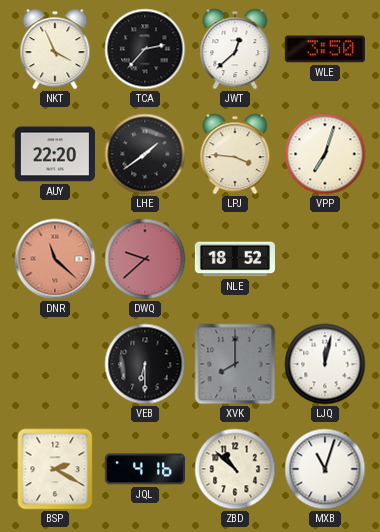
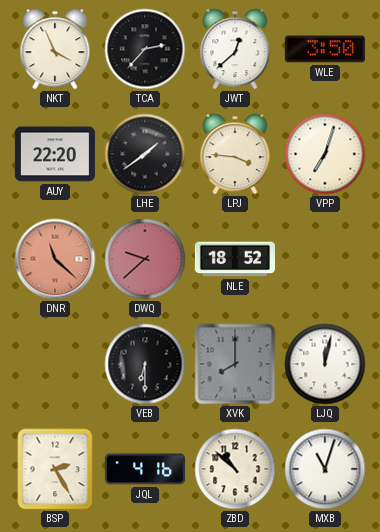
BSP: 2:20 -> 2:25
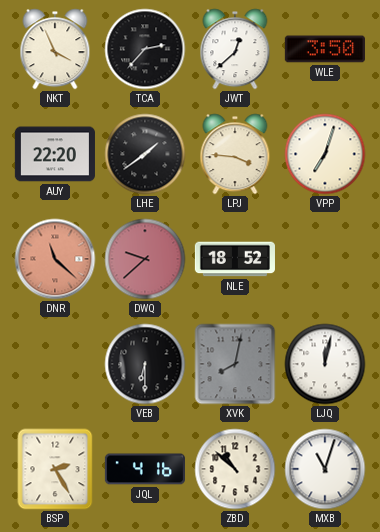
XVK: 8:00 -> 8:02
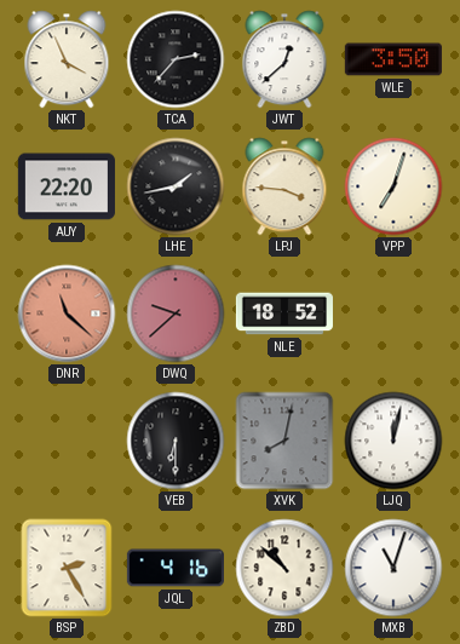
LHE: 1:39 -> 1:43
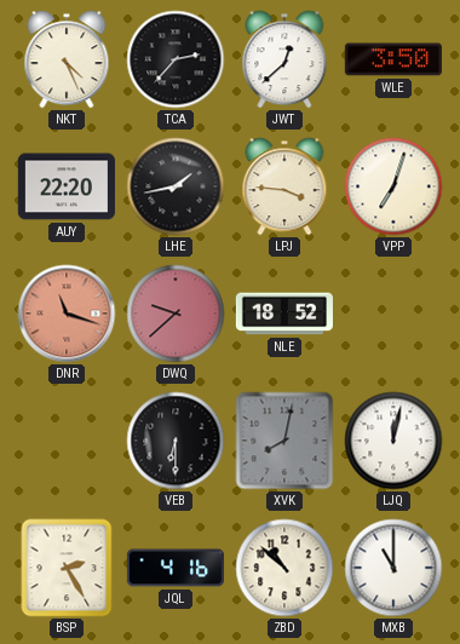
NKT: 3:56 -> 4:26
DNR: 11:22 -> 11:18
MXB: 11:03 -> 11:00
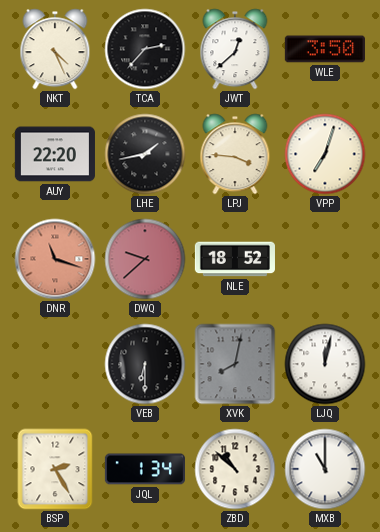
JQL: 4:16 -> 1:34
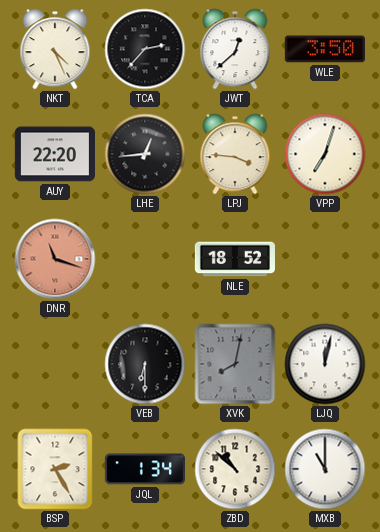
LHE: 1:43 -> 12:44
DWQ: 9:38 -> none
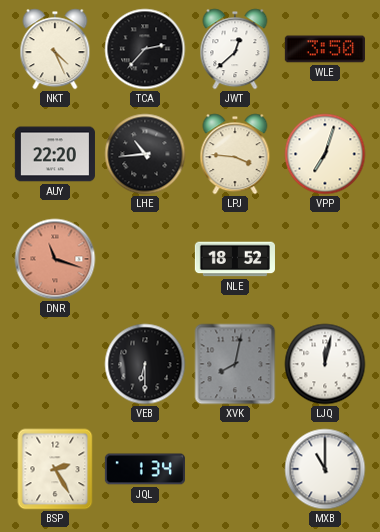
LHE: 12:44 -> 10:44
ZBD: 10:52 -> none
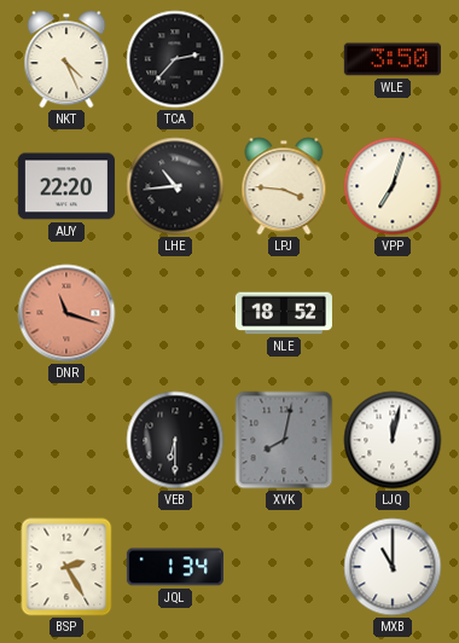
JWT: 12:38 -> none
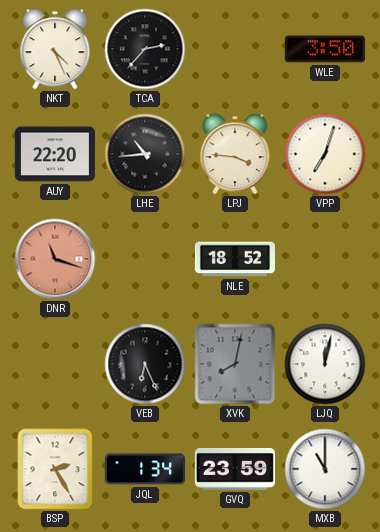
VEB: 6:30 -> 6:26
GVQ: none -> 23:59
